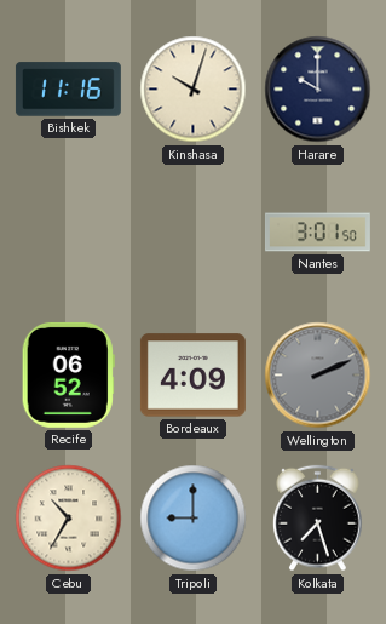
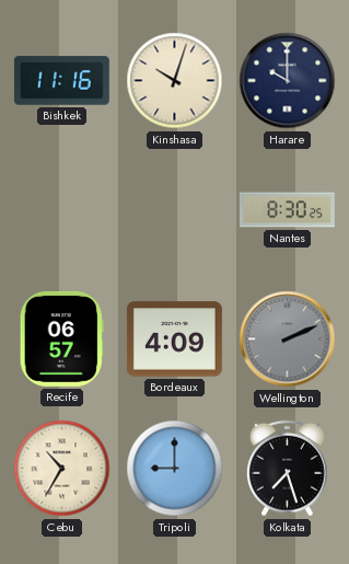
Nantes: 3:01 -> 8:30
Recife: 06:52 -> 06:57
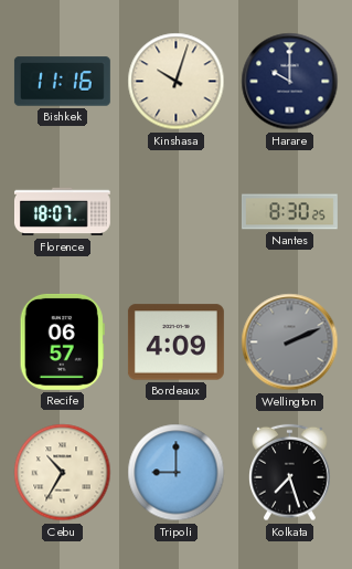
Florence: none -> 18:07
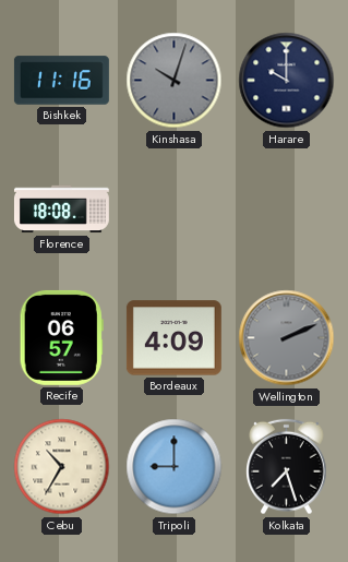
Kinshasa dial: cream -> grey
Florence: 18:07 -> 18:08
Nantes: 8:30 -> none
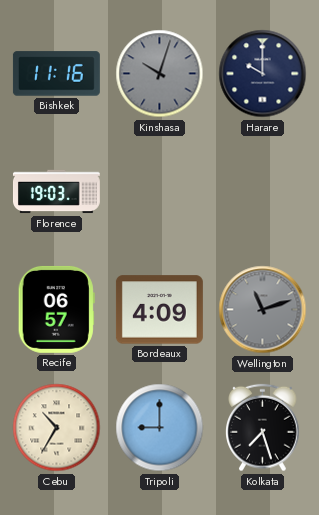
Florence: 18:08 -> 19:03
Wellington: 2:11 -> 11:12
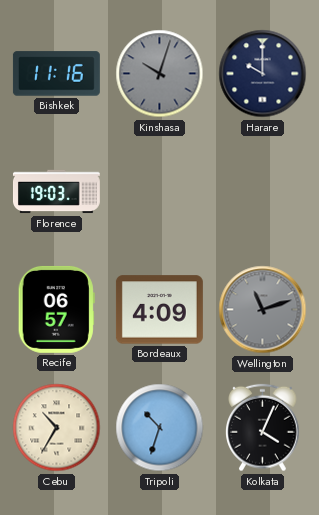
Tripoli: 9:00 -> 10:33
Kolkata: 7:27 -> 4:04
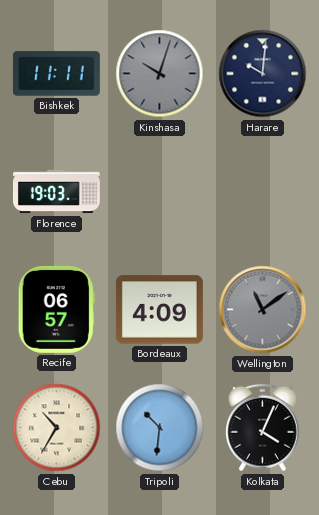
Bishkek: 11:16 -> 11:11
Harare: 10:00 -> 10:01
Wellington: 11:12 -> 11:09
Tripoli: 10:33 -> 10:31
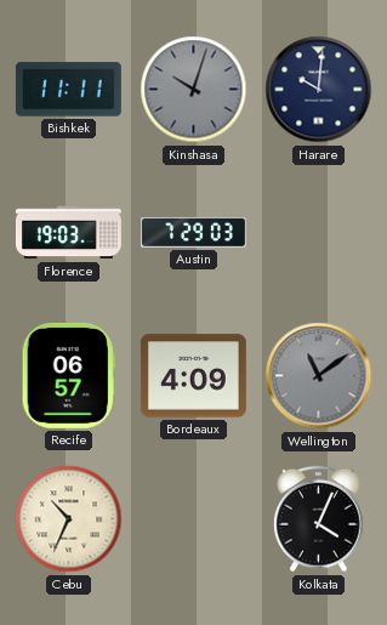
Austin: none -> 7:29
Cebu: 10:35 -> 10:34
Tripoli: 10:31 -> none
